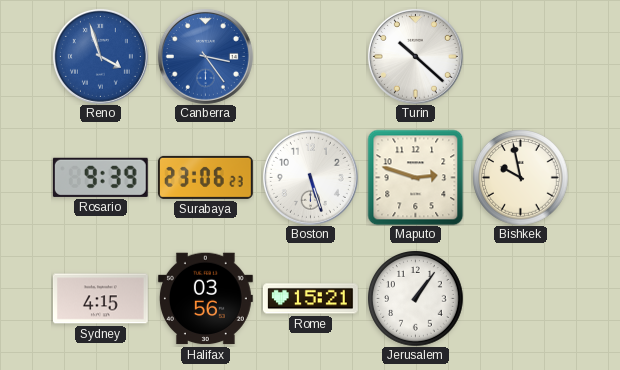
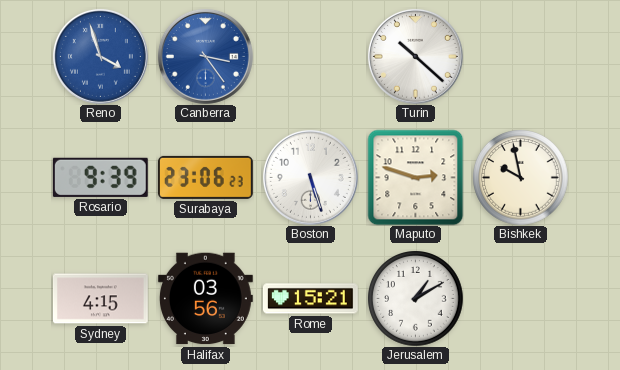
Jerusalem: 1:06 -> 1:10
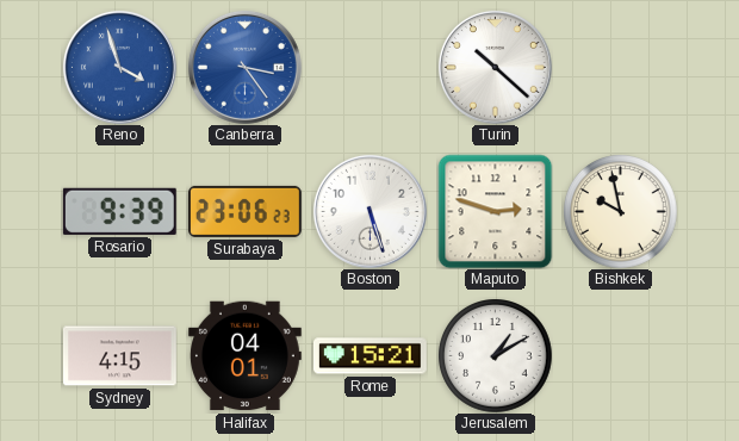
Halifax: 03:56 -> 04:01
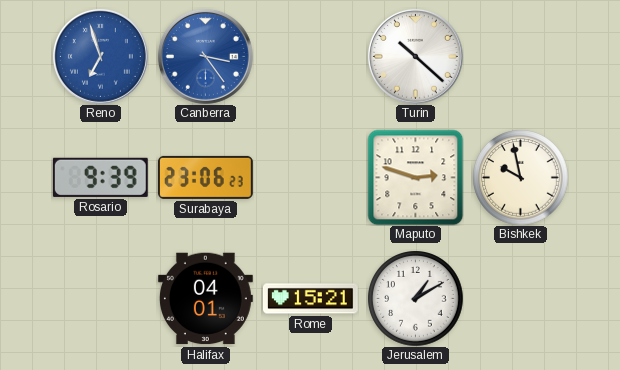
Reno: 3:57 -> 6:57
Boston: 5:27 -> none
Sydney: 4:15 -> none
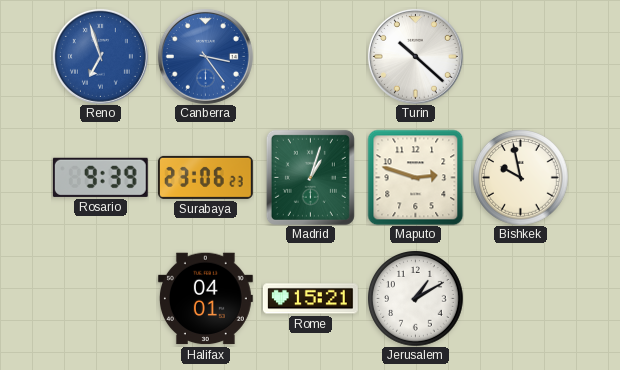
Madrid: none -> 1:03
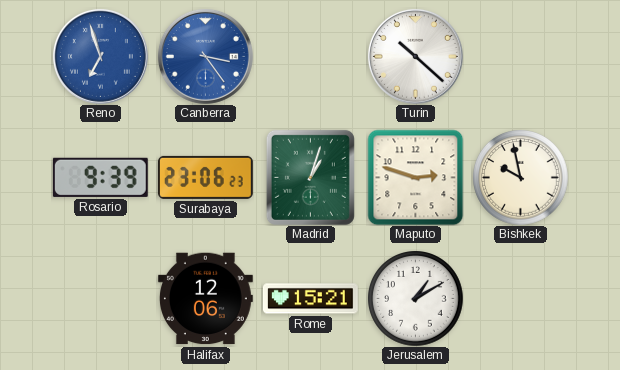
Halifax: 04:01 -> 12:06
